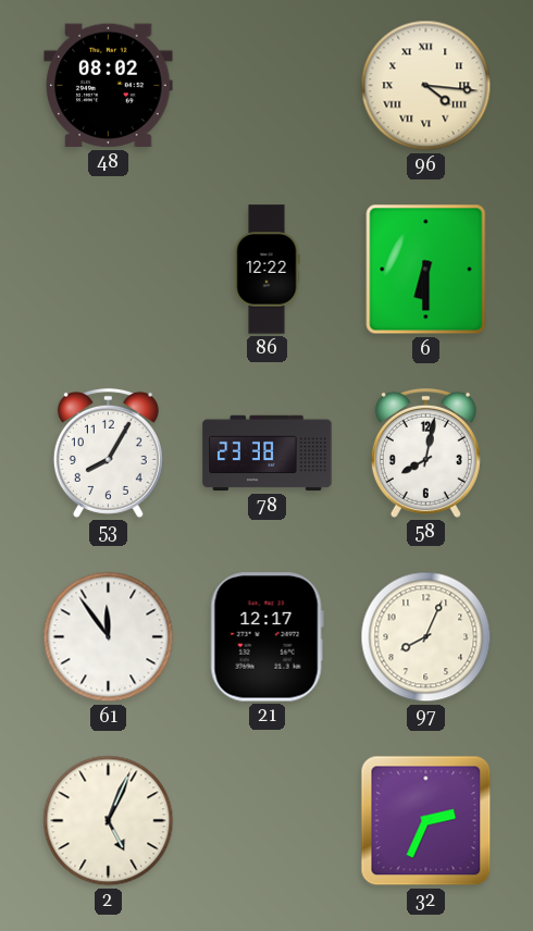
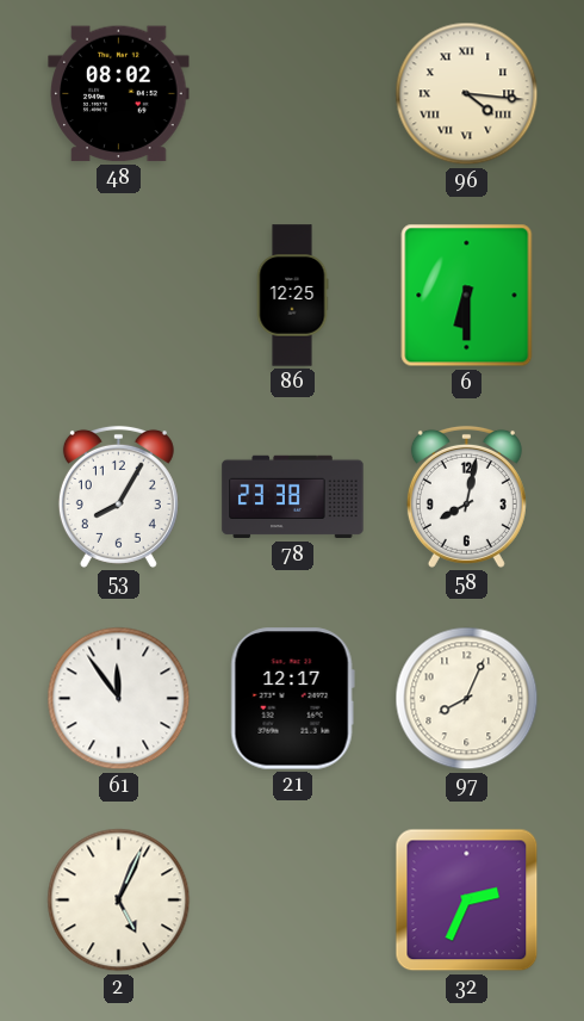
86: 12:22 -> 12:25
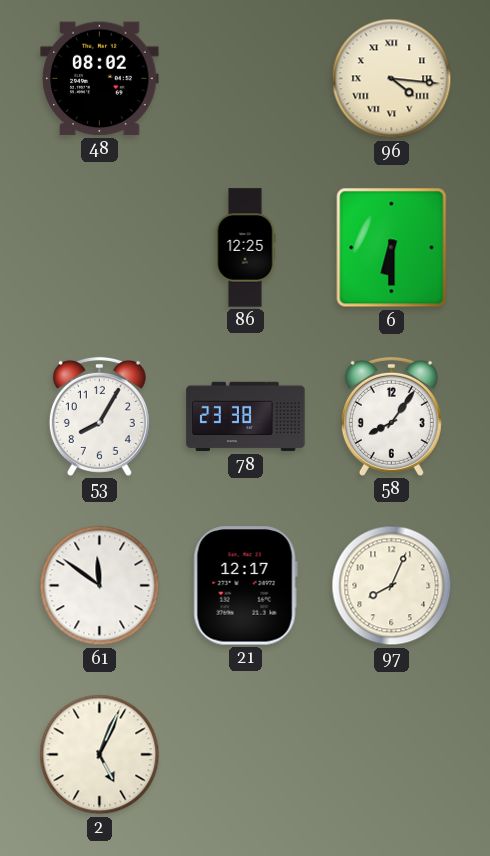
58: 8:02 -> 8:06
61: 11:54 -> 11:51
32: 2:34 -> none
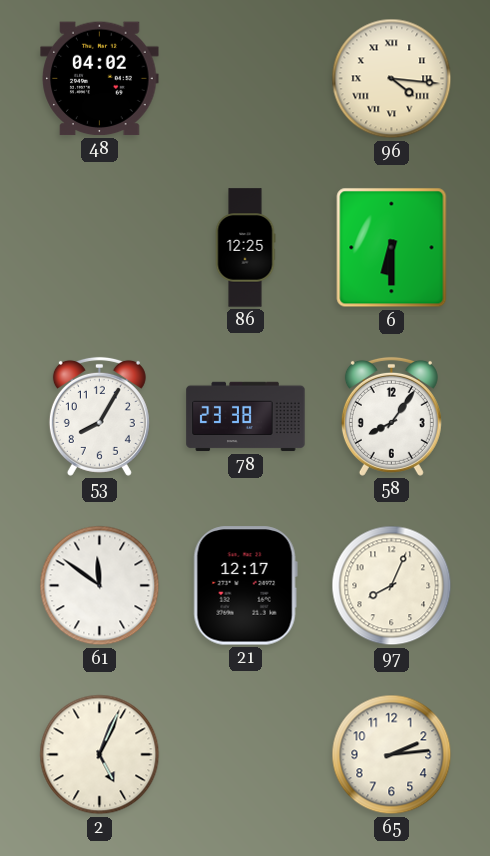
48: 08:02 -> 04:02
65: none -> 2:14
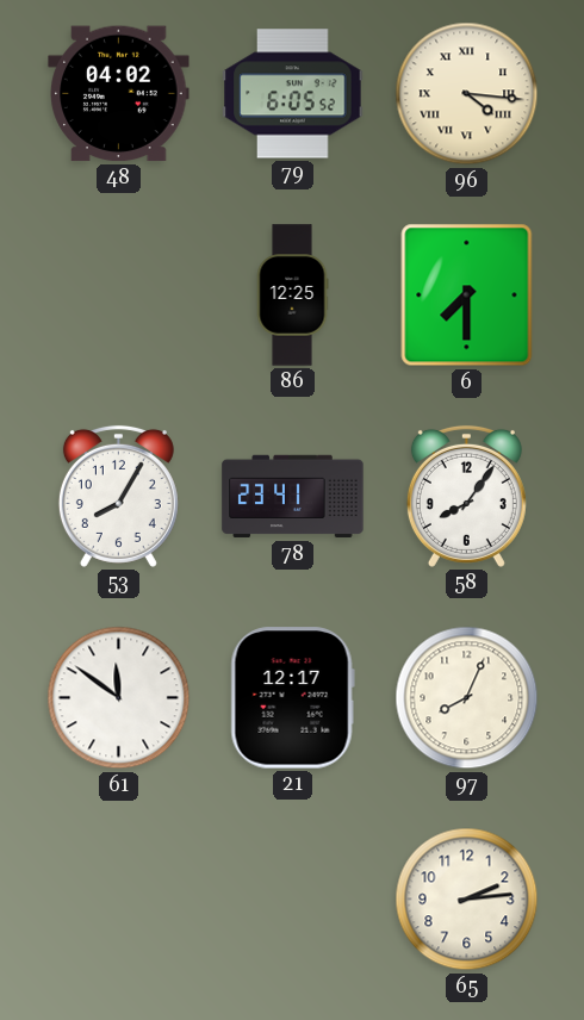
79: none -> 6:05
6: 6:30 -> 7:30
78: 23:38 -> 23:41
2: 5:04 -> none
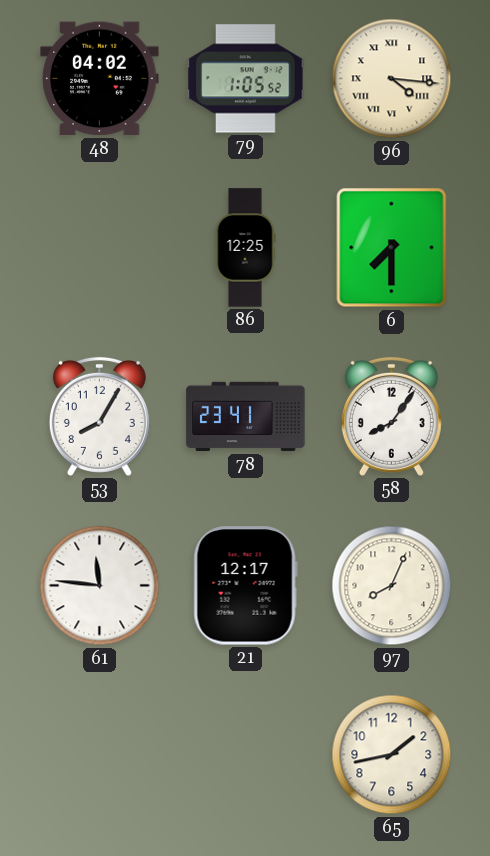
79: 6:05 -> 1:05
61: 11:51 -> 11:46
65: 2:14 -> 1:43
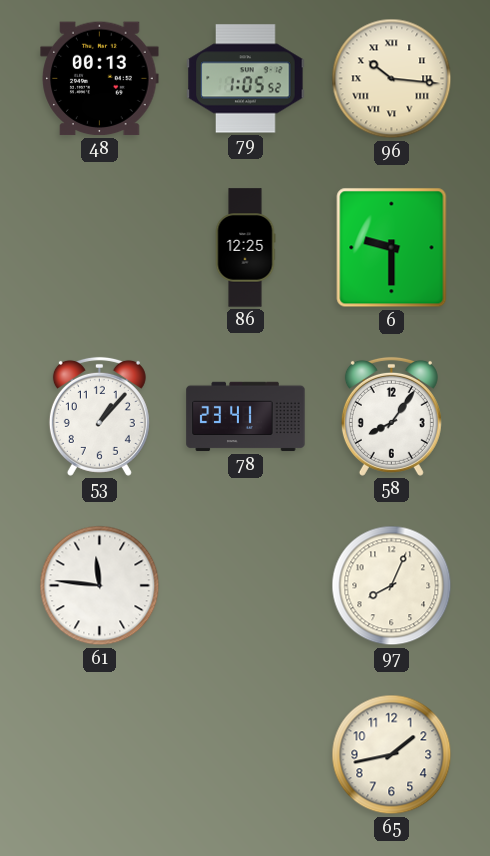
48: 04:02 -> 00:13
96: 4:16 -> 10:16
6: 7:30 -> 9:30
53: 8:05 -> 1:07
21: 12:17 -> none
